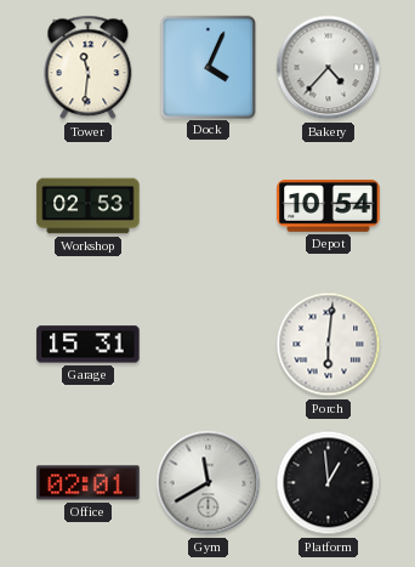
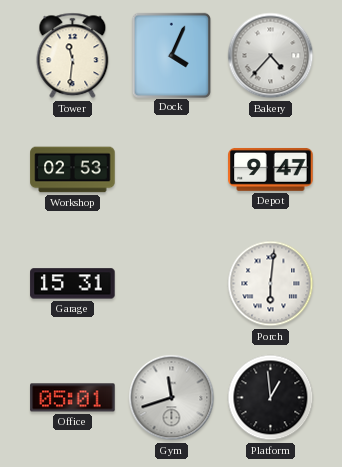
Depot: 10:54 -> 9:47
Office: 02:01 -> 05:01
Gym: 11:40 -> 11:42
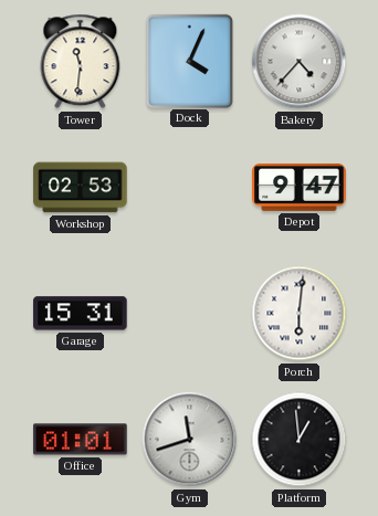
Office: 05:01 -> 01:01
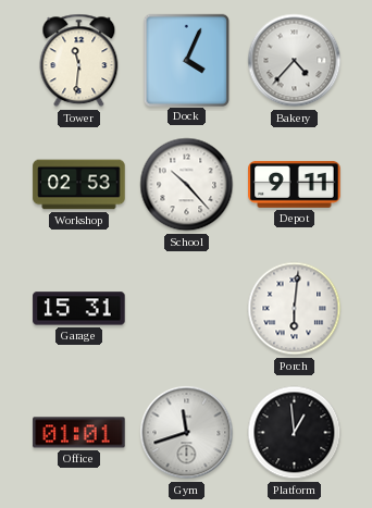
School: none -> 10:23
Depot: 9:47 -> 9:11
